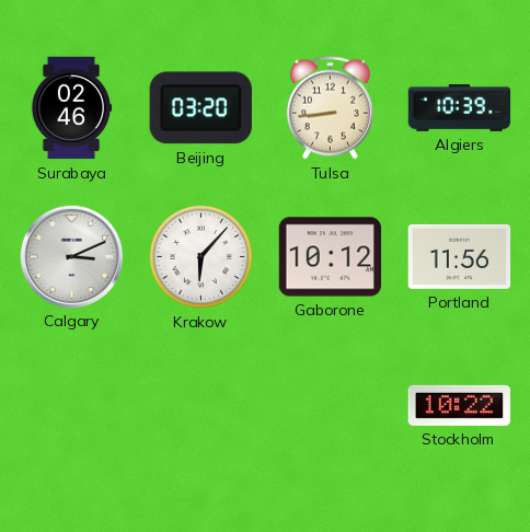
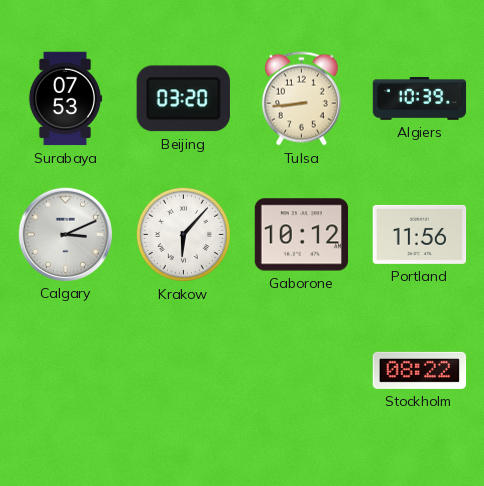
Surabaya: 02:46 -> 07:53
Stockholm: 10:22 -> 08:22
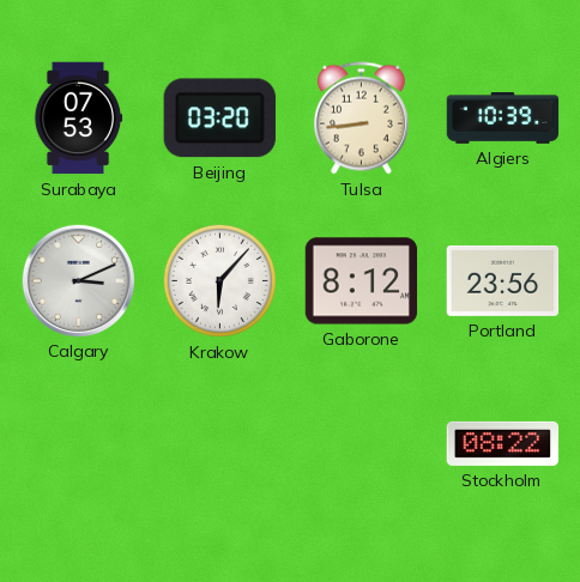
Gaborone: 10:12 -> 8:12
Portland: 11:56 -> 23:56
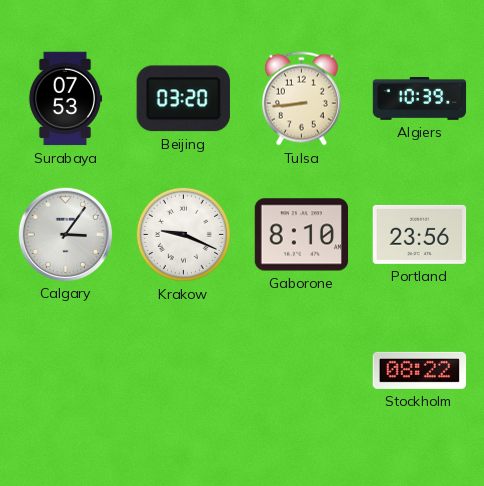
Calgary: 3:11 -> 3:06
Krakow: 6:07 -> 9:19
Gaborone: 8:12 -> 8:10
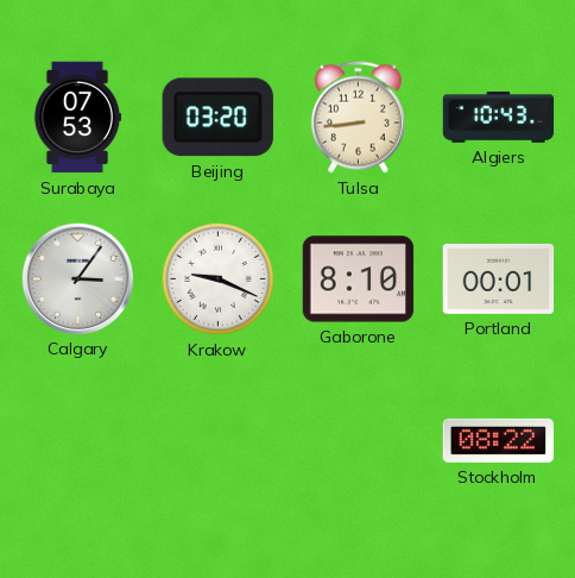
Algiers: 10:39 -> 10:43
Portland: 23:56 -> 00:01
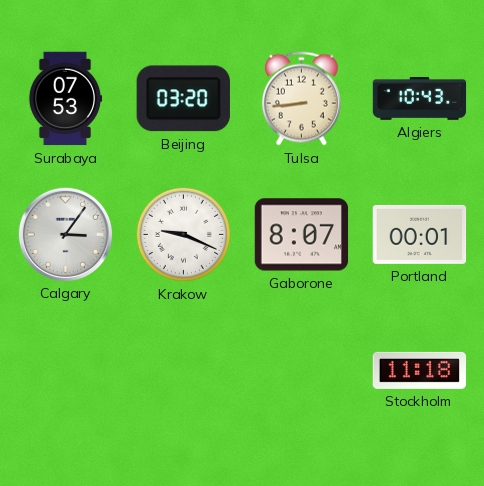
Gaborone: 8:10 -> 8:07
Stockholm: 08:22 -> 11:18
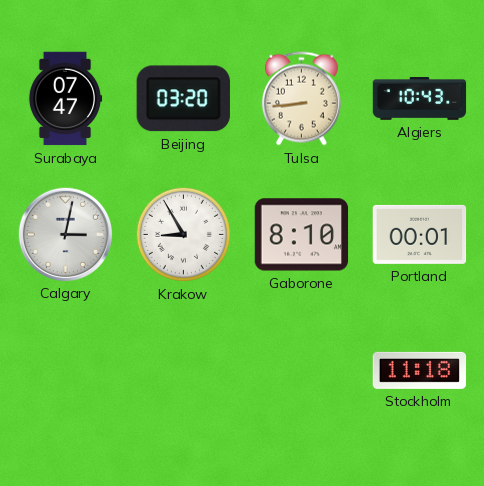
Surabaya: 07:53 -> 07:47
Calgary: 3:06 -> 3:02
Krakow: 9:19 -> 8:55
Gaborone: 8:07 -> 8:10
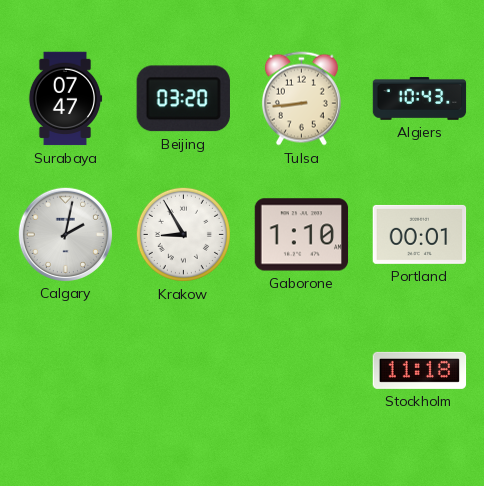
Calgary: 3:02 -> 2:02
Gaborone: 8:10 -> 1:10
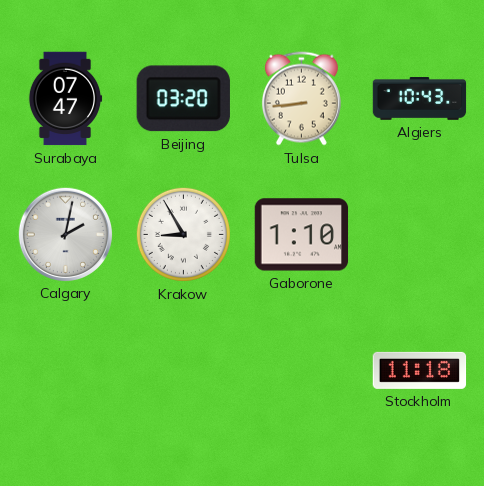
Portland: 00:01 -> none
